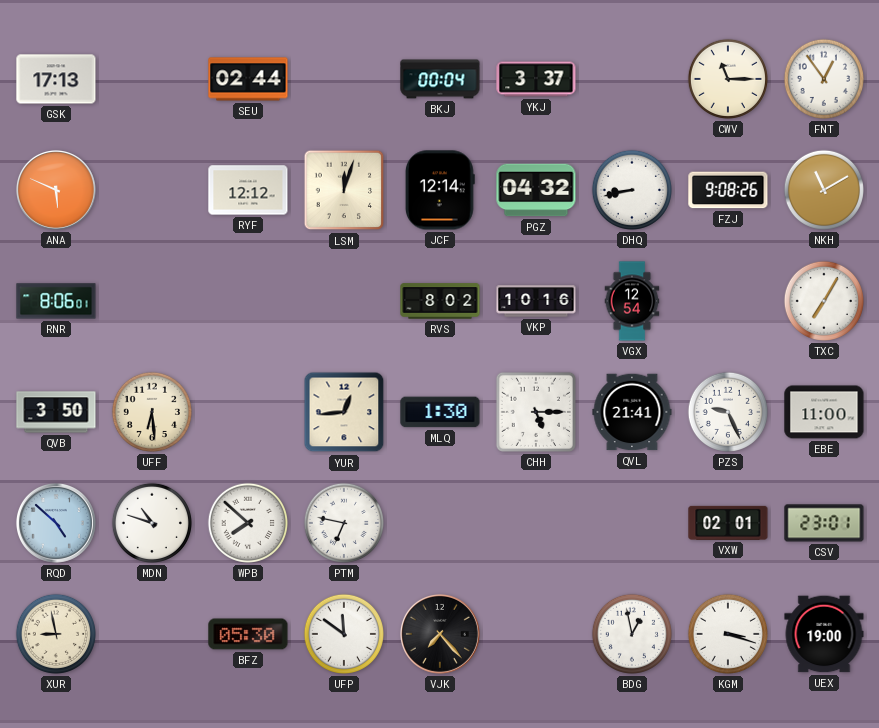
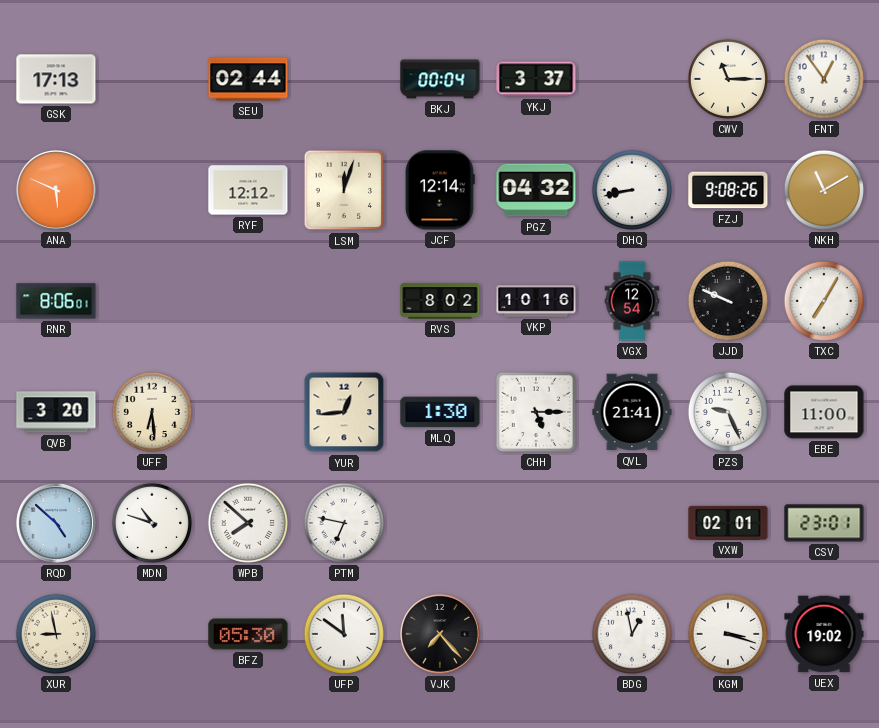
JJD: none -> 9:49
QVB: 3:50 -> 3:20
UEX: 19:00 -> 19:02
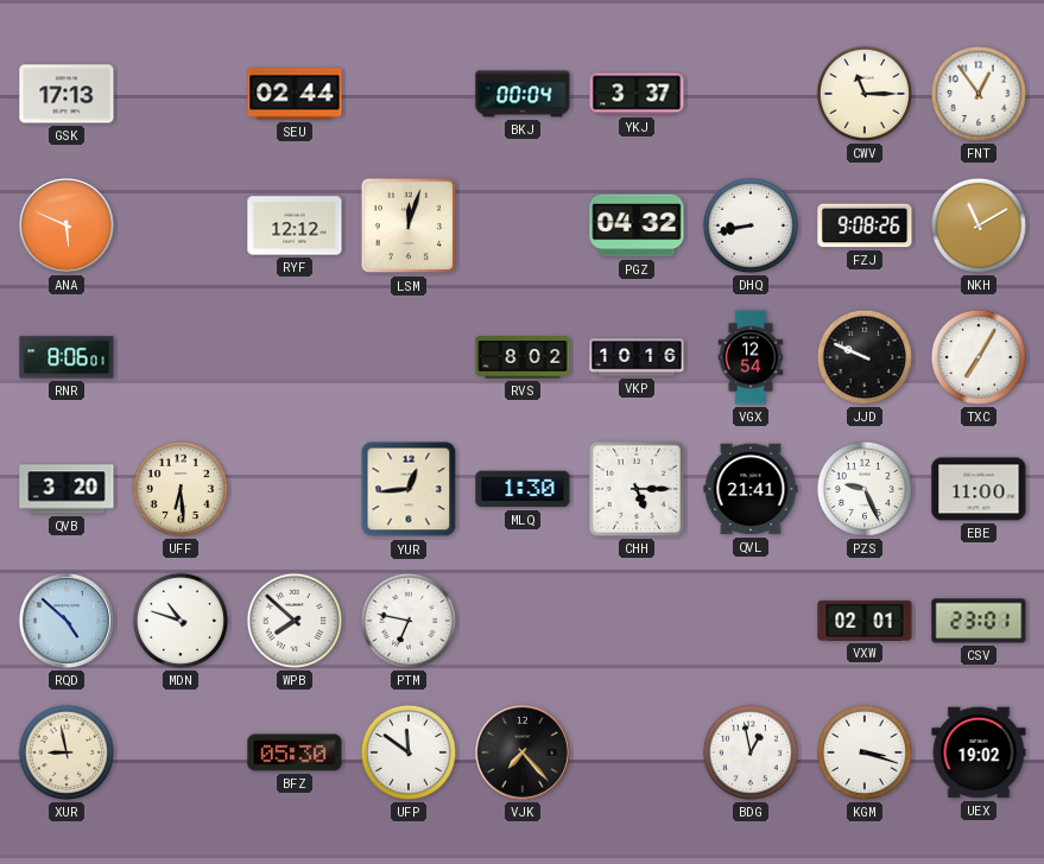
JCF: 12:14 -> none
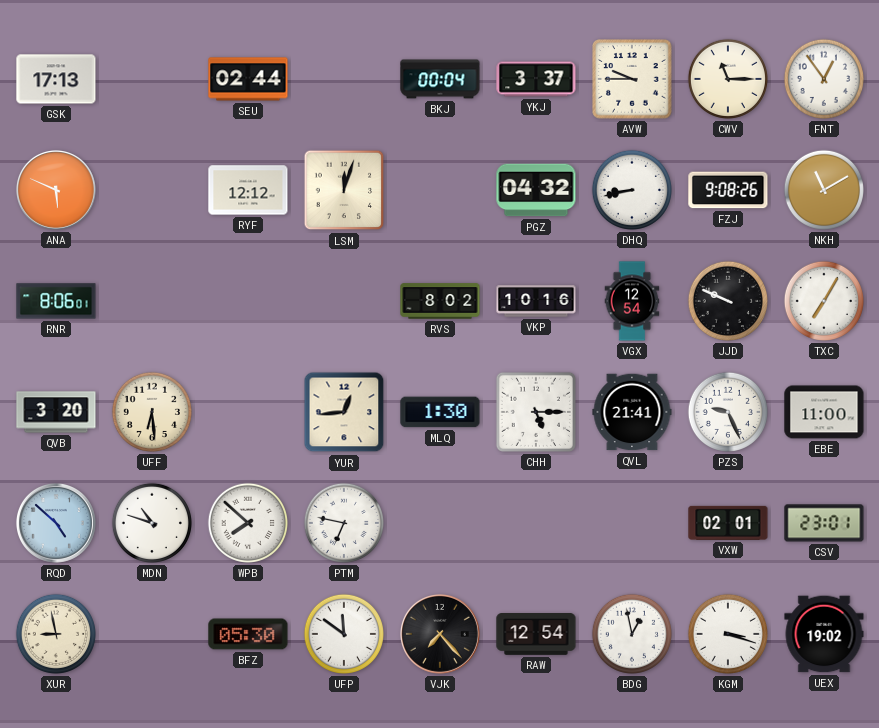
AVW: none -> 9:45
RAW: none -> 12:54
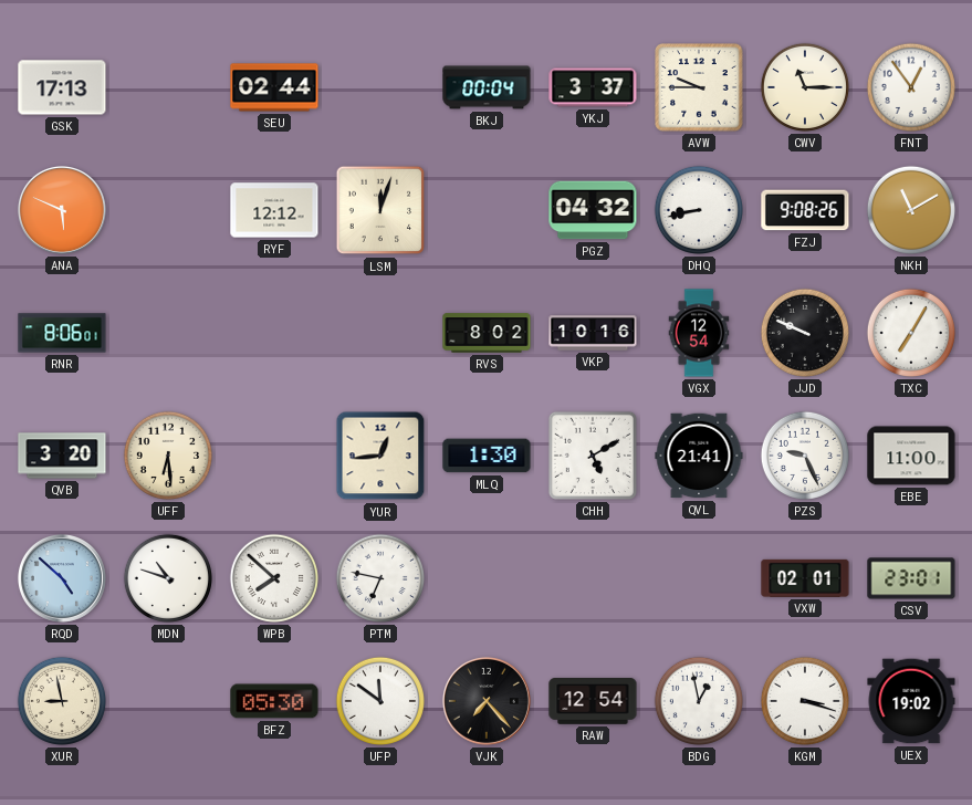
CHH: 5:15 -> 5:10
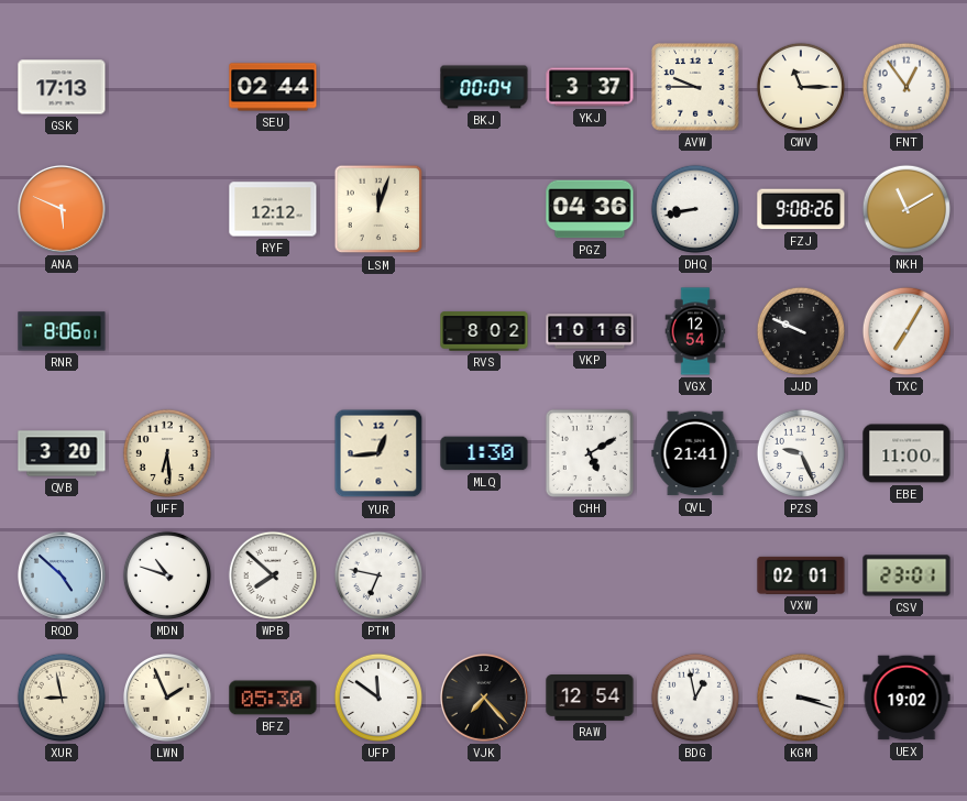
PGZ: 04:32 -> 04:36
LWN: none -> 1:56
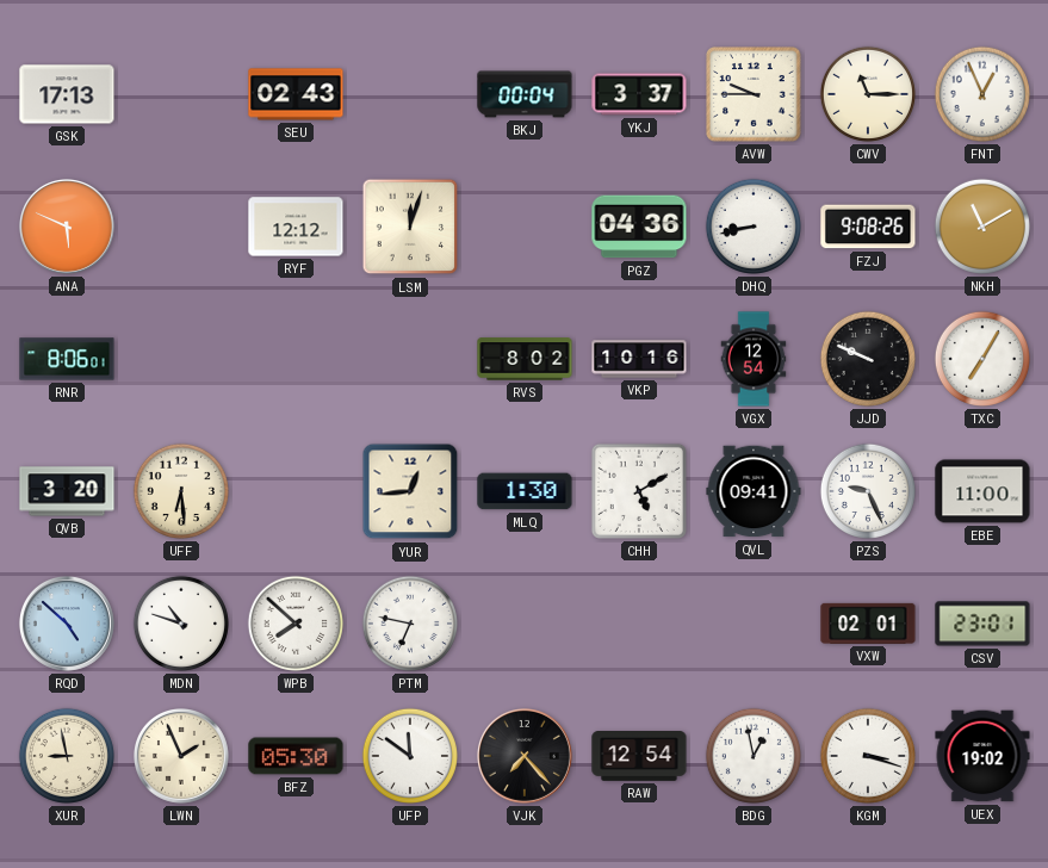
SEU: 02:44 -> 02:43
FNT: 12:54 -> 12:56
QVL: 21:41 -> 09:41
